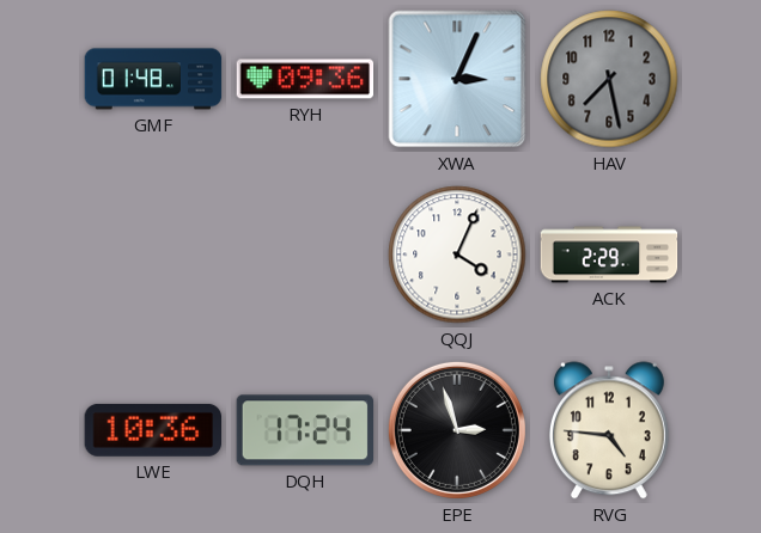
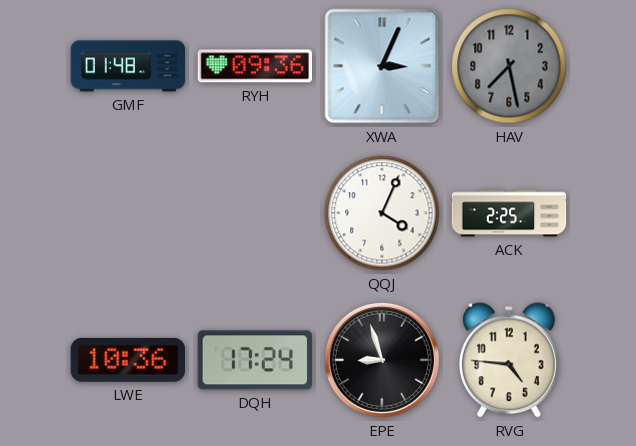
ACK: 2:29 -> 2:25
EPE: 2:57 -> 8:57
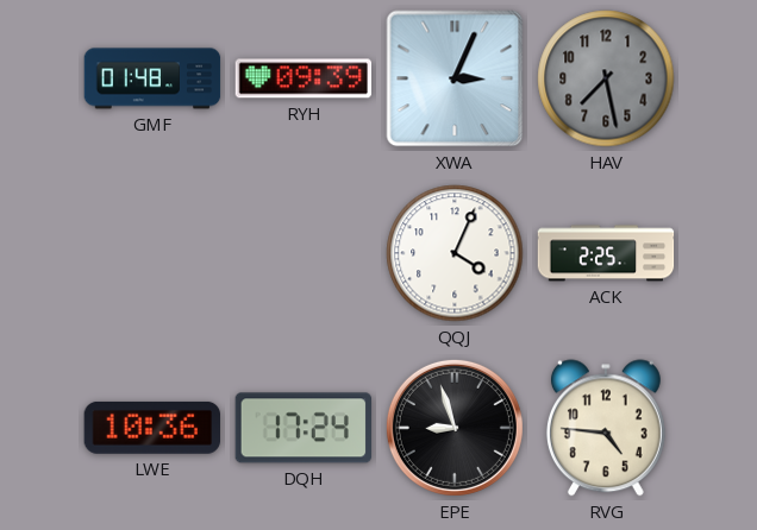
RYH: 09:36 -> 09:39
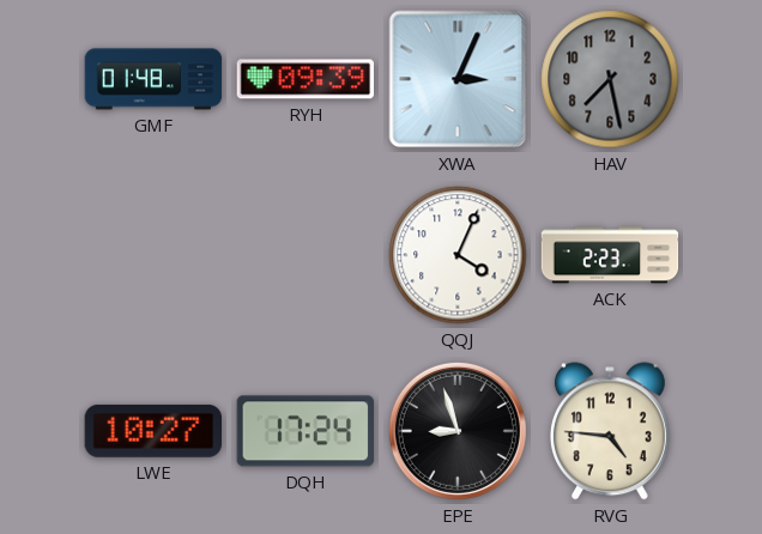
ACK: 2:25 -> 2:23
LWE: 10:36 -> 10:27
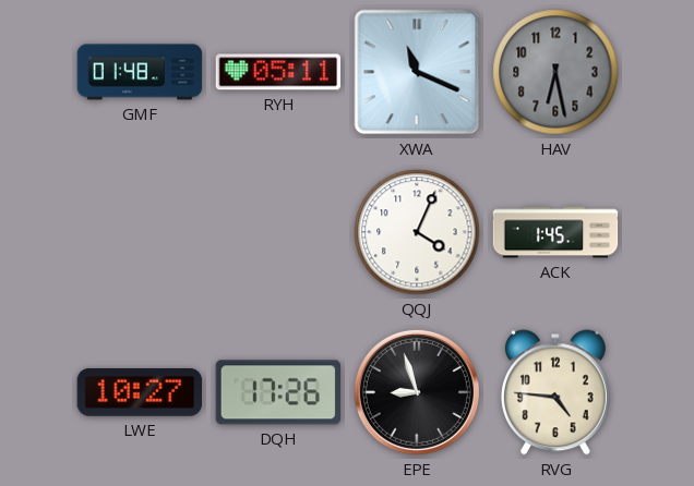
RYH: 09:39 -> 05:11
XWA: 3:04 -> 11:19
HAV: 7:28 -> 6:28
ACK: 2:23 -> 1:45
DQH: 17:24 -> 17:26
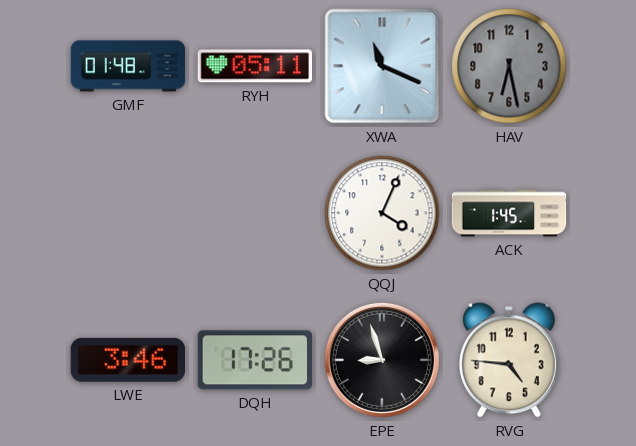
LWE: 10:27 -> 3:46
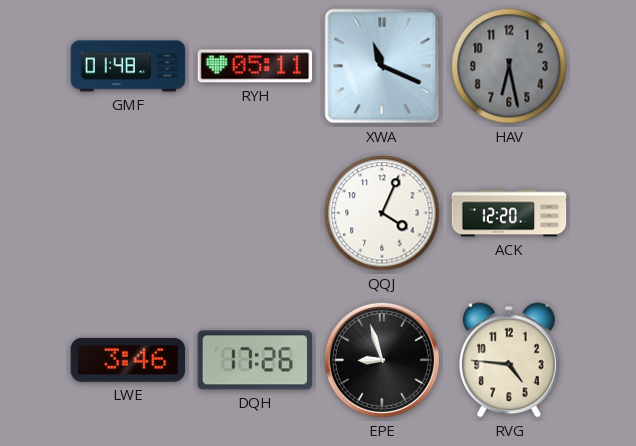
ACK: 1:45 -> 12:20
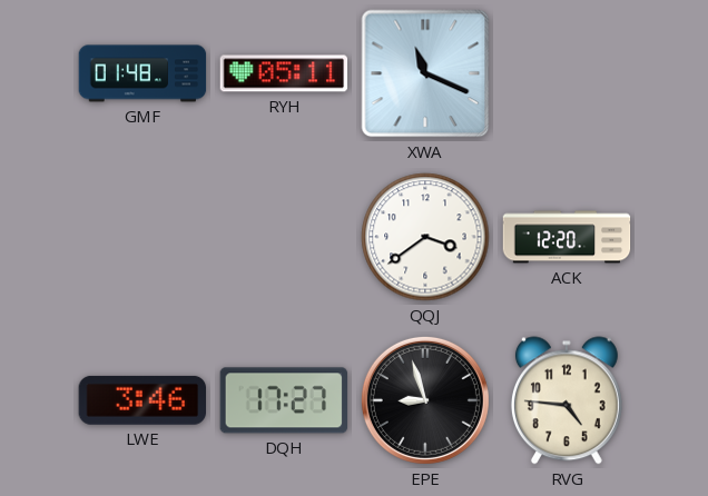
HAV: 6:28 -> none
QQJ: 4:04 -> 3:39
DQH: 17:26 -> 17:27
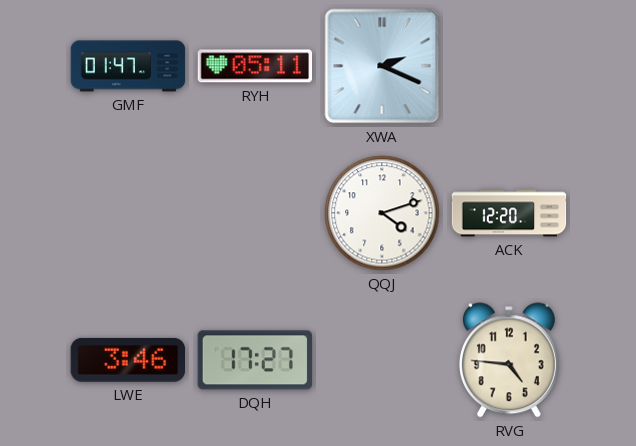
GMF: 01:48 -> 01:47
XWA: 11:19 -> 2:19
QQJ: 3:39 -> 4:12
EPE: 8:57 -> none
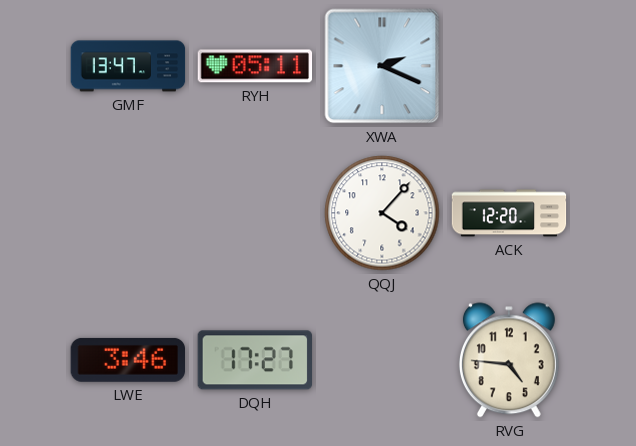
GMF: 01:47 -> 13:47
QQJ: 4:12 -> 4:07
